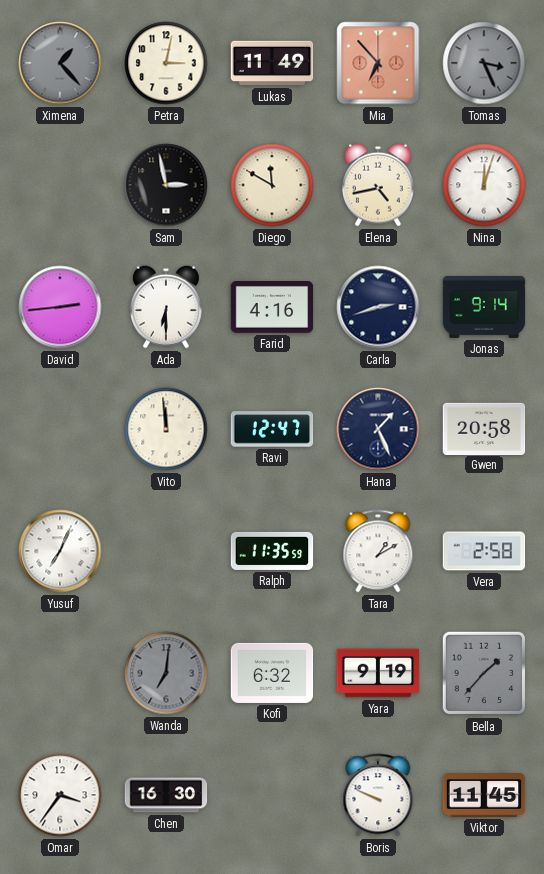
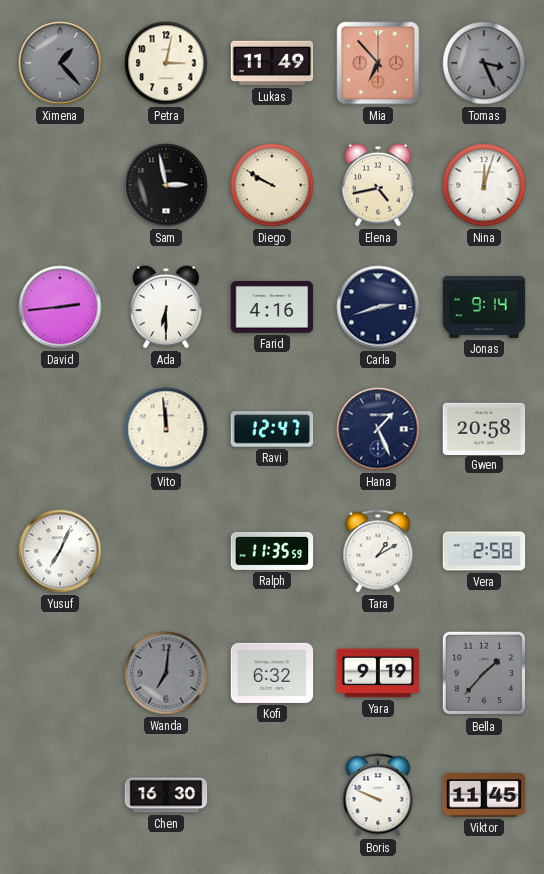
Diego: 11:50 -> 9:50
Omar: 3:36 -> none
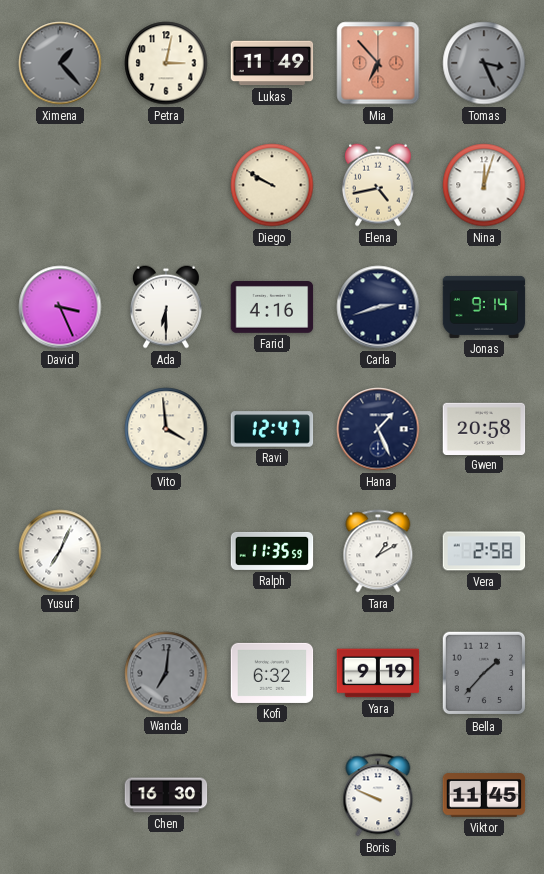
Sam: 2:58 -> none
David: 2:44 -> 3:26
Vito: 11:59 -> 3:59
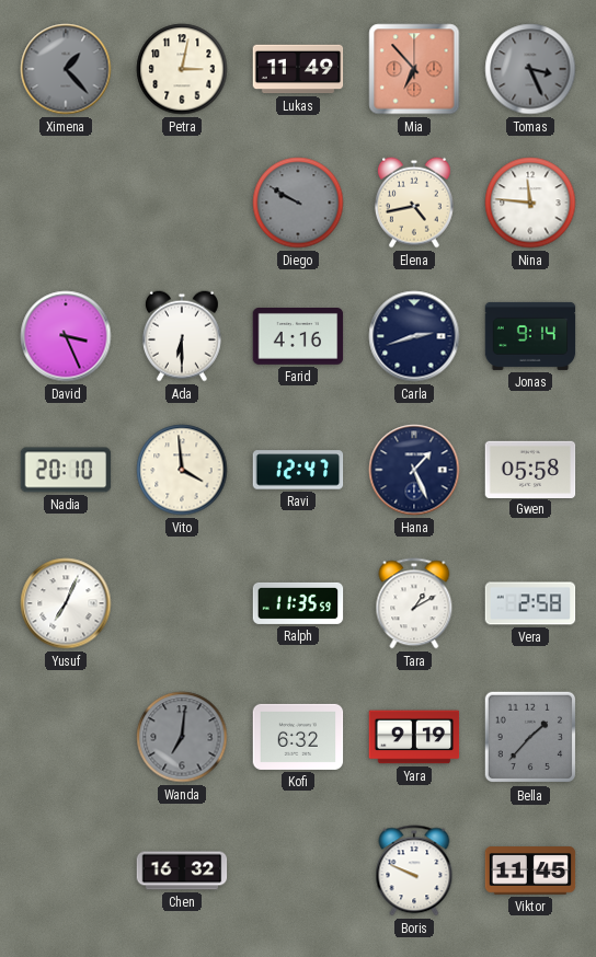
Diego dial: cream -> grey
Nina: 12:03 -> 11:46
Nadia: none -> 20:10
Gwen: 20:58 -> 05:58
Chen: 16:30 -> 16:32
